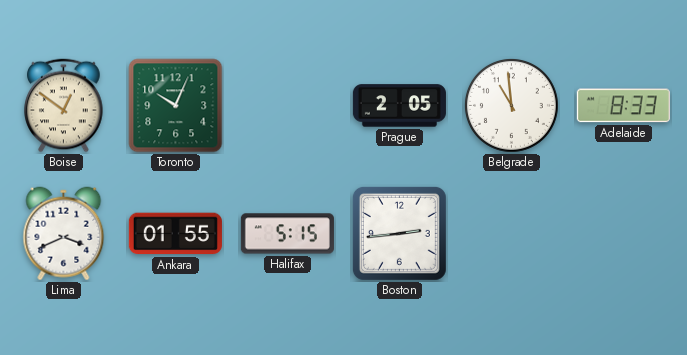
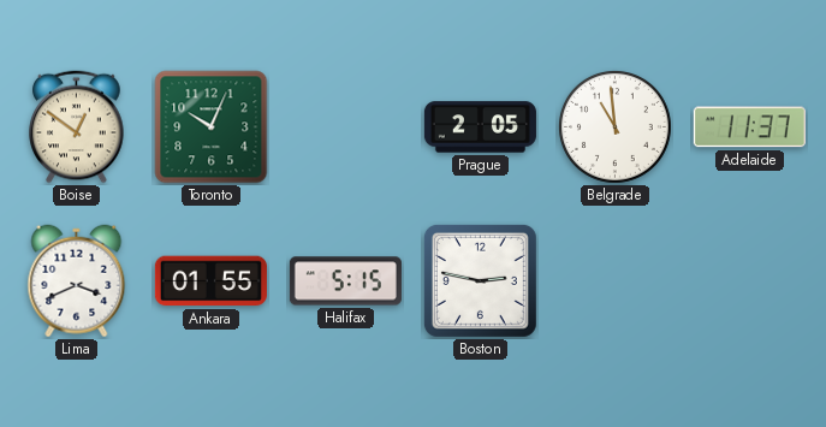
Adelaide: 8:33 -> 11:37
Boston: 2:44 -> 2:47
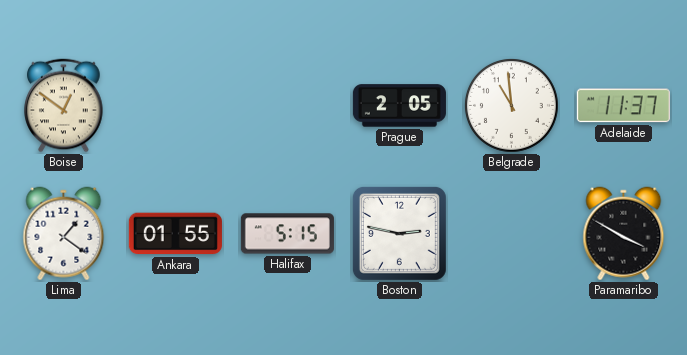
Toronto: 10:04 -> none
Lima: 3:41 -> 1:21
Paramaribo: none -> 3:50
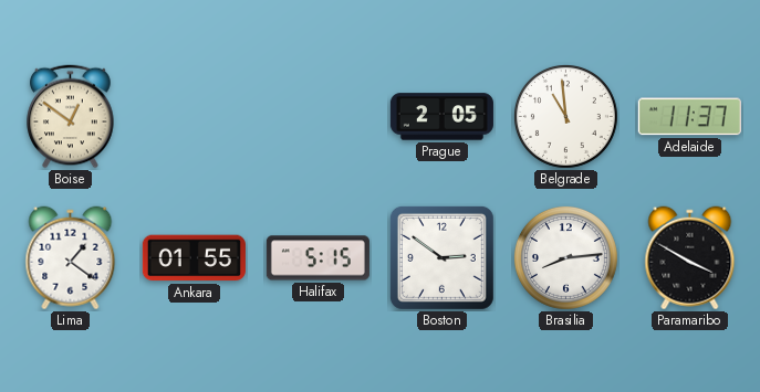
Boston: 2:47 -> 2:51
Brasilia: none -> 8:14
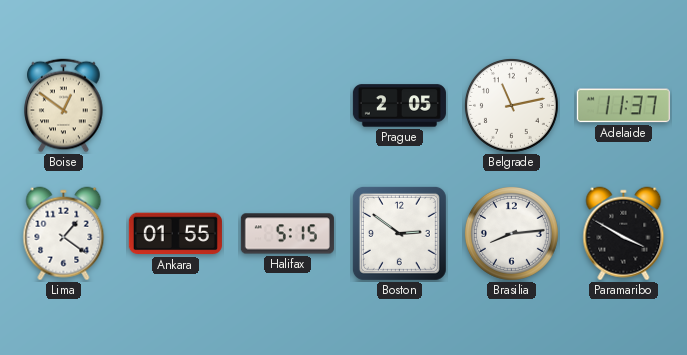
Belgrade: 10:59 -> 11:13
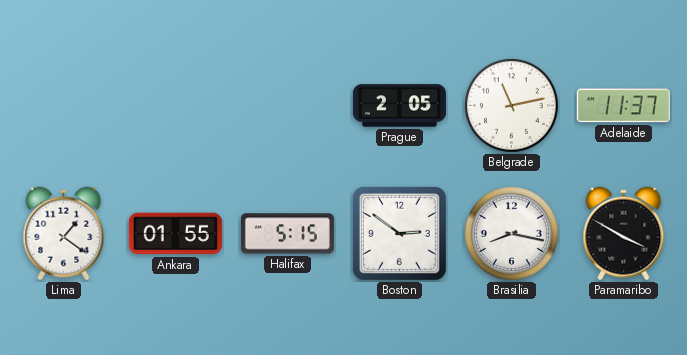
Boise: 12:51 -> none
Brasilia: 8:14 -> 8:17
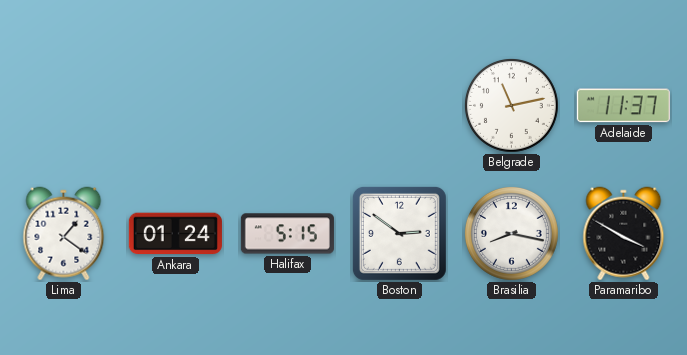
Prague: 2:05 -> none
Ankara: 01:55 -> 01:24
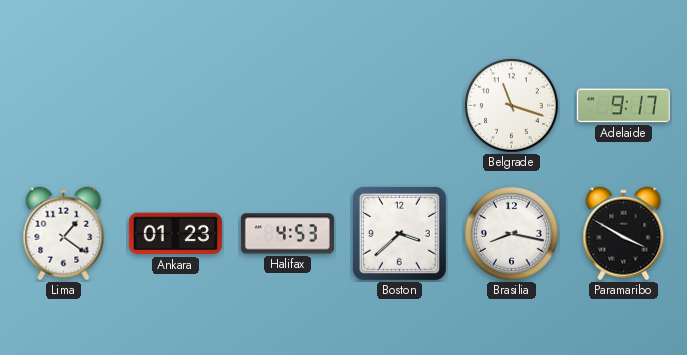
Belgrade: 11:13 -> 11:18
Adelaide: 11:37 -> 9:17
Ankara: 01:24 -> 01:23
Halifax: 5:15 -> 4:53
Boston: 2:51 -> 3:38
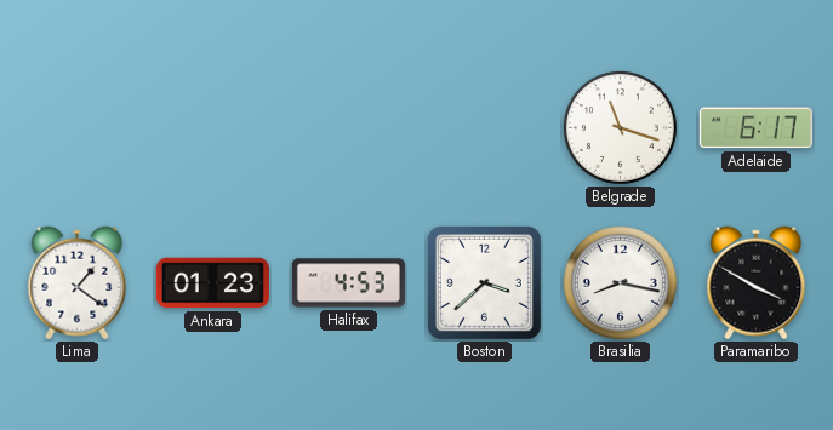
Adelaide: 9:17 -> 6:17
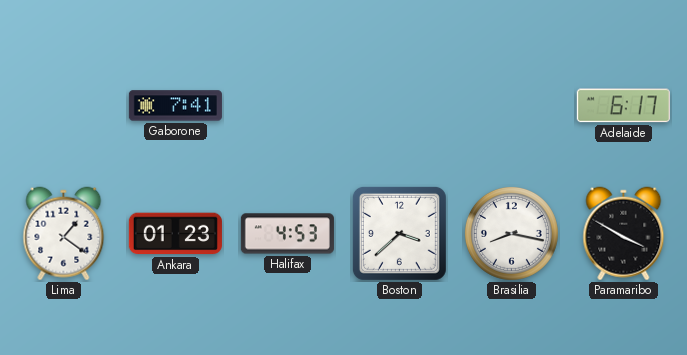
Gaborone: none -> 7:41
Belgrade: 11:18 -> none
